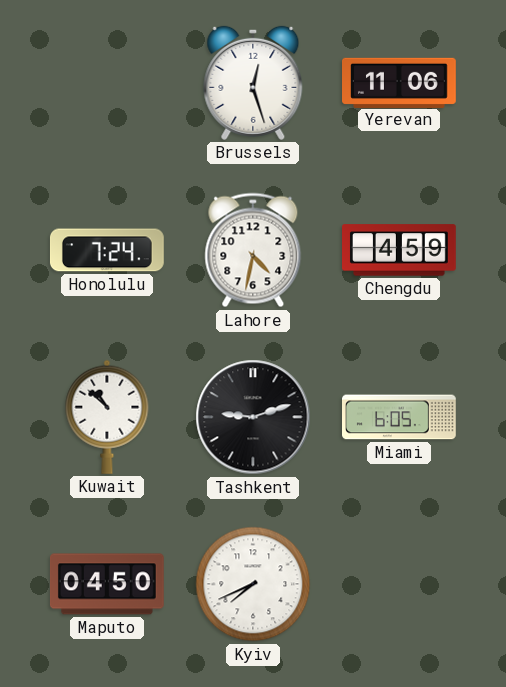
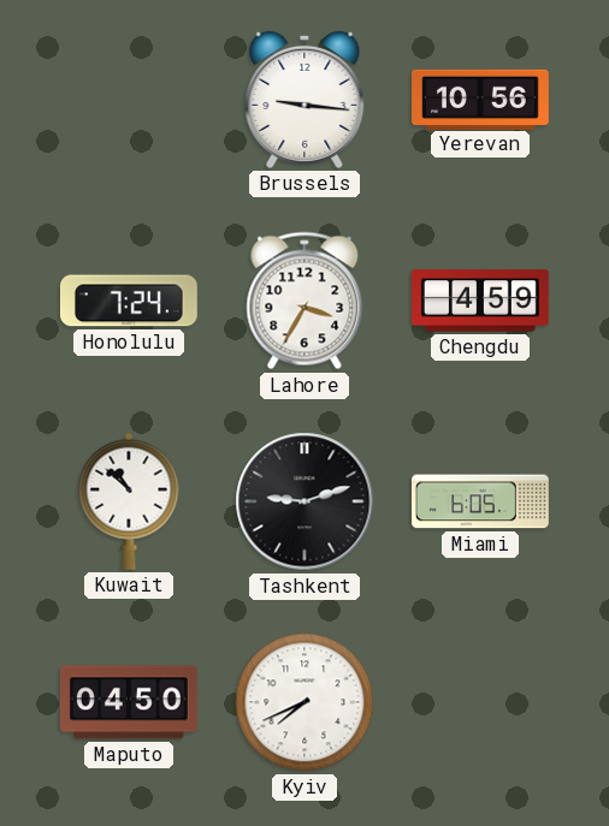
Brussels: 12:27 -> 9:16
Yerevan: 11:06 -> 10:56
Lahore: 4:32 -> 3:35
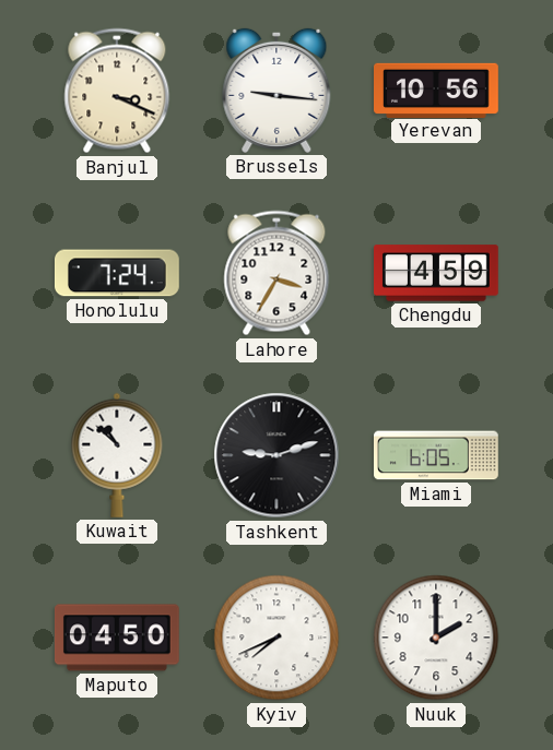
Banjul: none -> 3:19
Nuuk: none -> 2:00
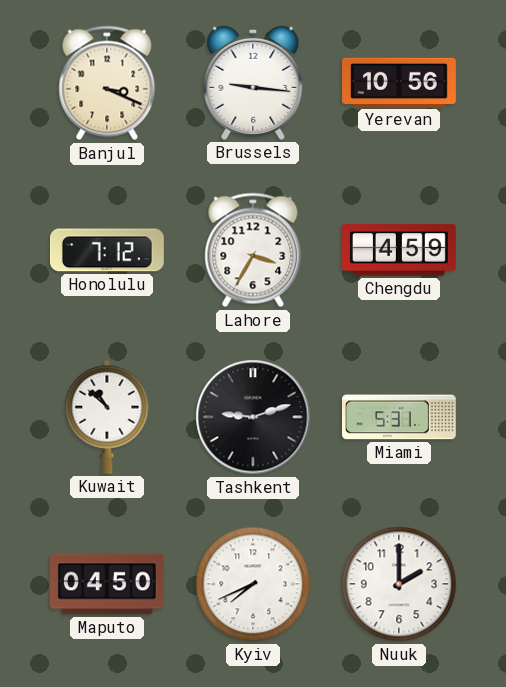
Honolulu: 7:24 -> 7:12
Miami: 6:05 -> 5:31
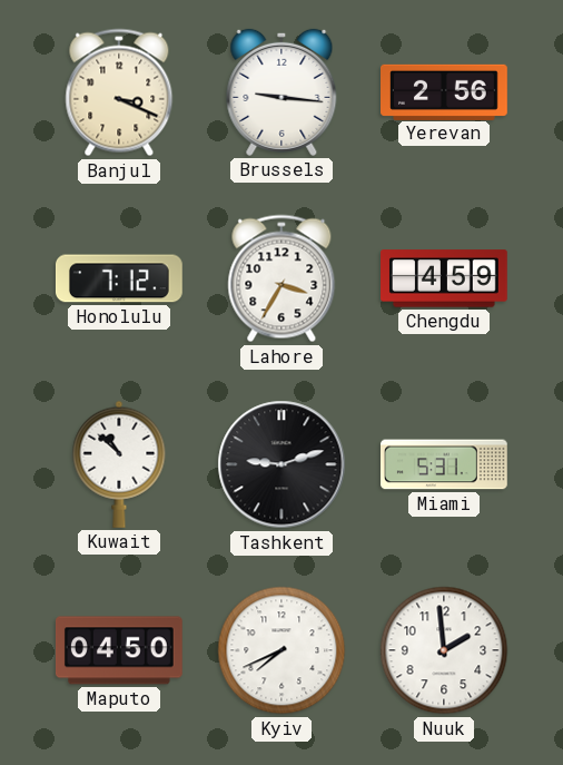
Yerevan: 10:56 -> 2:56
Nuuk: 2:00 -> 1:59
